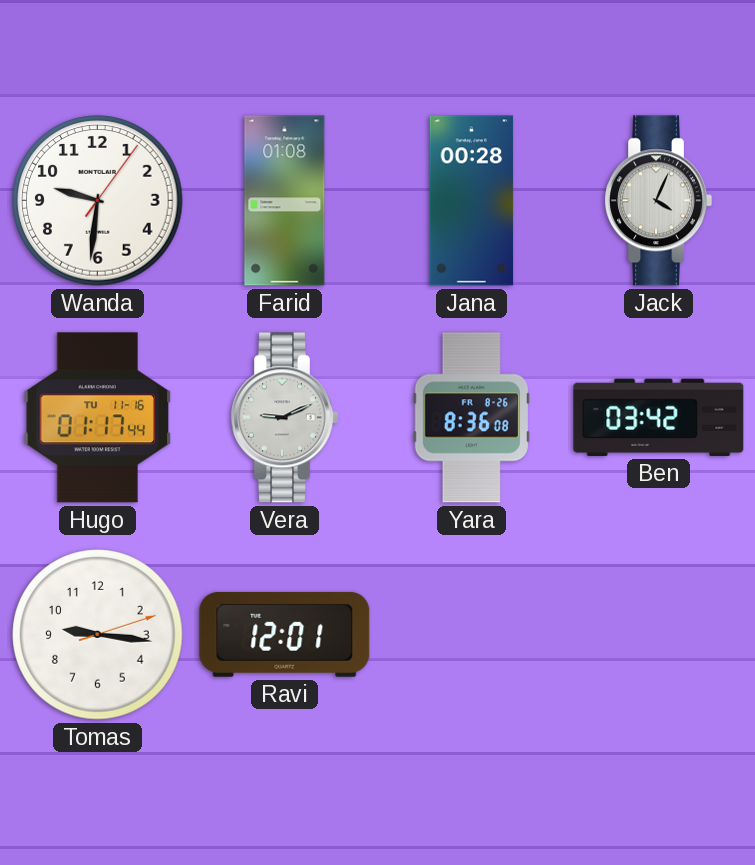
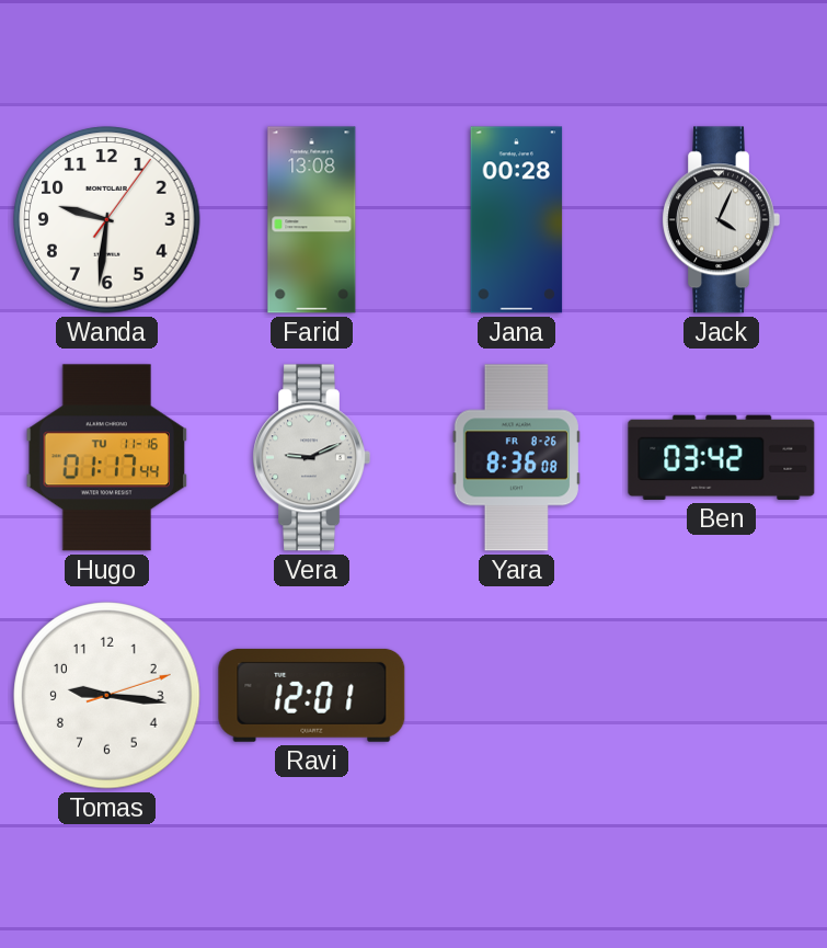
Farid: 01:08 -> 13:08
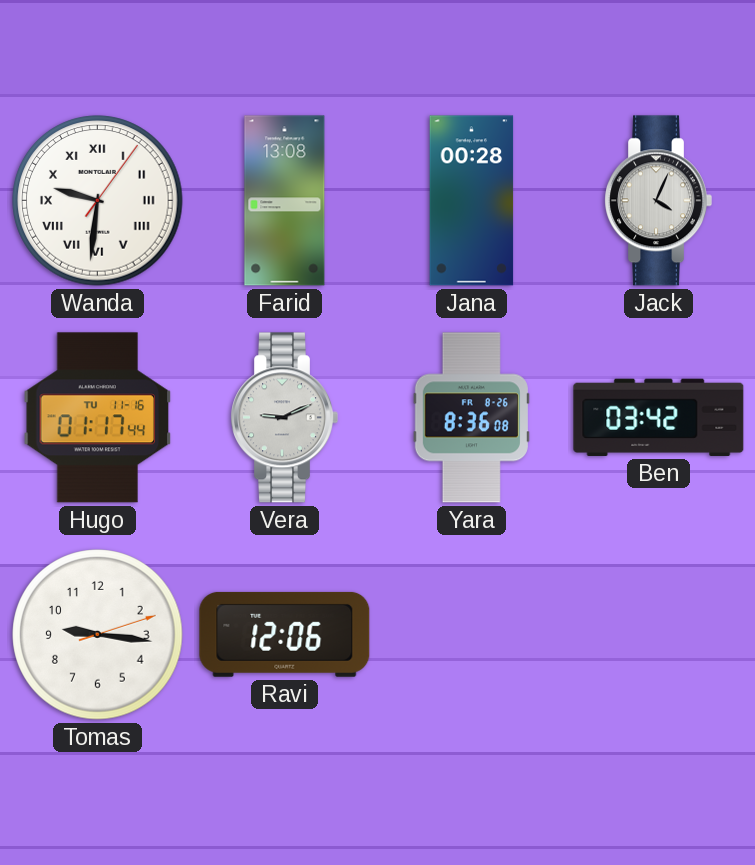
Wanda numerals: Arabic -> Roman
Ravi: 12:01 -> 12:06
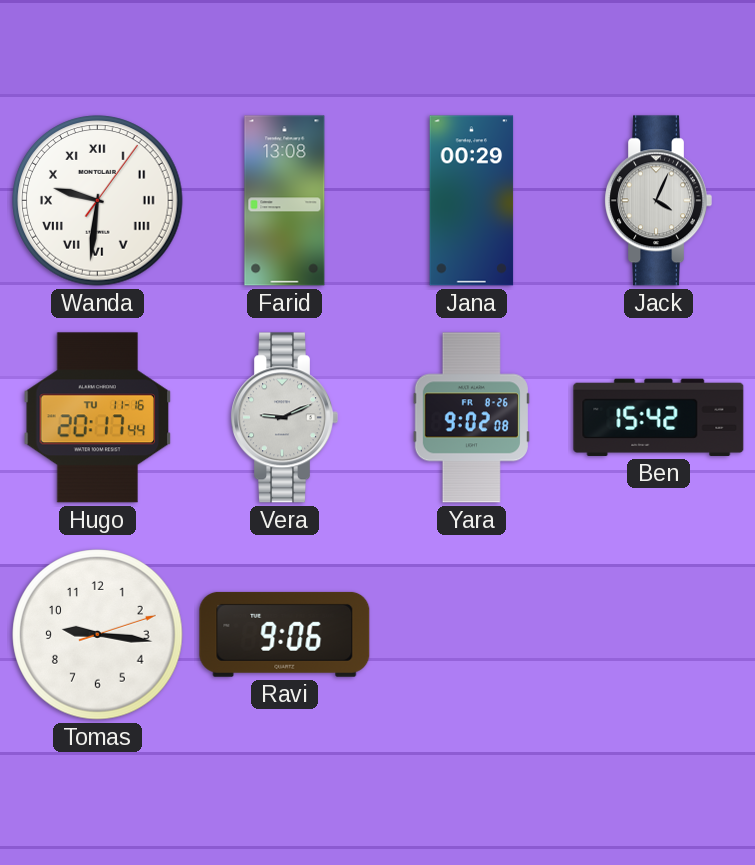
Jana: 00:28 -> 00:29
Hugo: 01:17 -> 20:17
Yara: 8:36 -> 9:02
Ben: 03:42 -> 15:42
Ravi: 12:06 -> 9:06
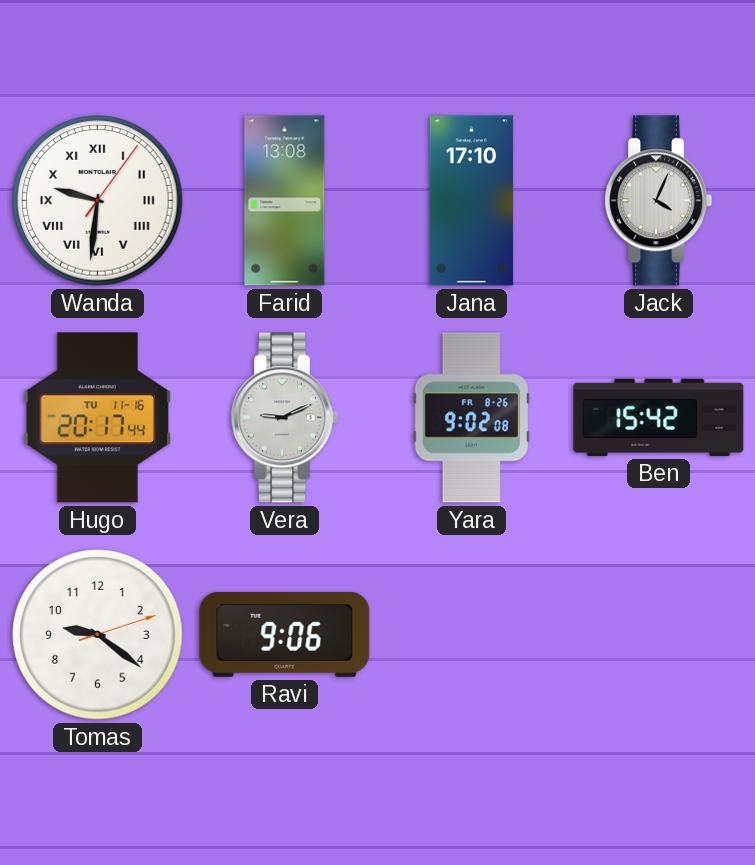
Jana: 00:29 -> 17:10
Tomas: 9:16 -> 9:21
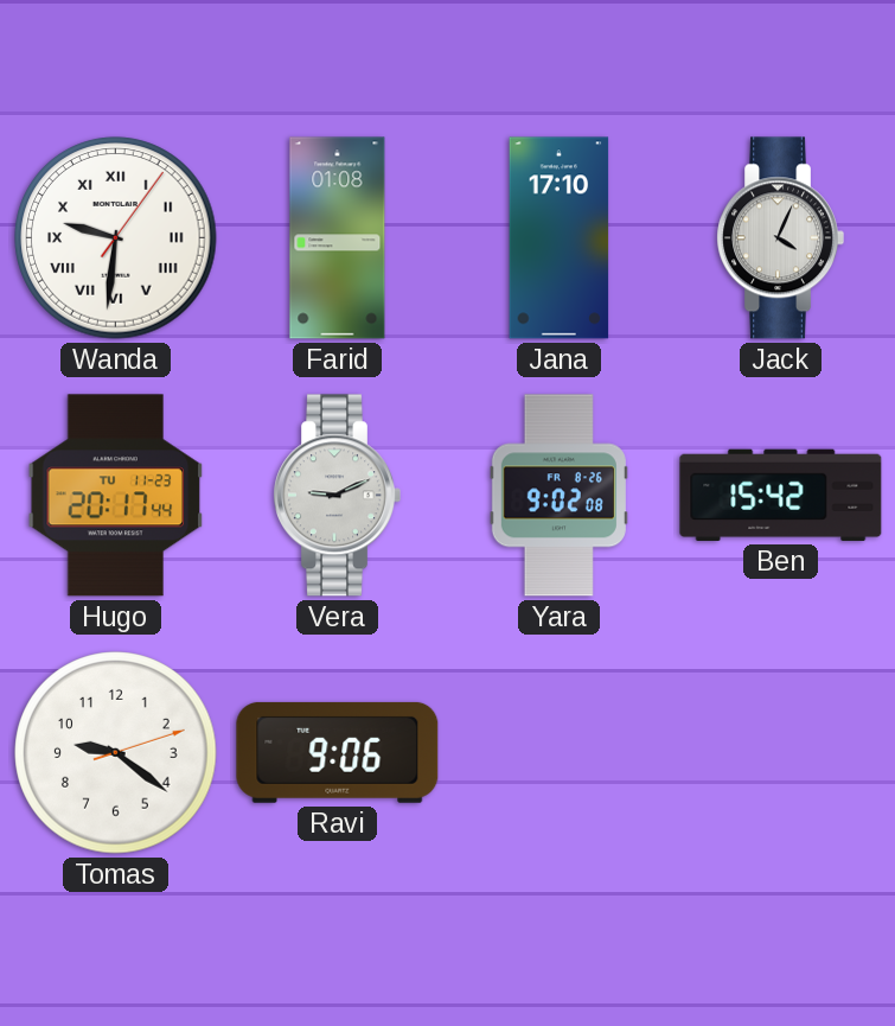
Farid: 13:08 -> 01:08
Hugo date: TU 11-16 -> TU 11-23
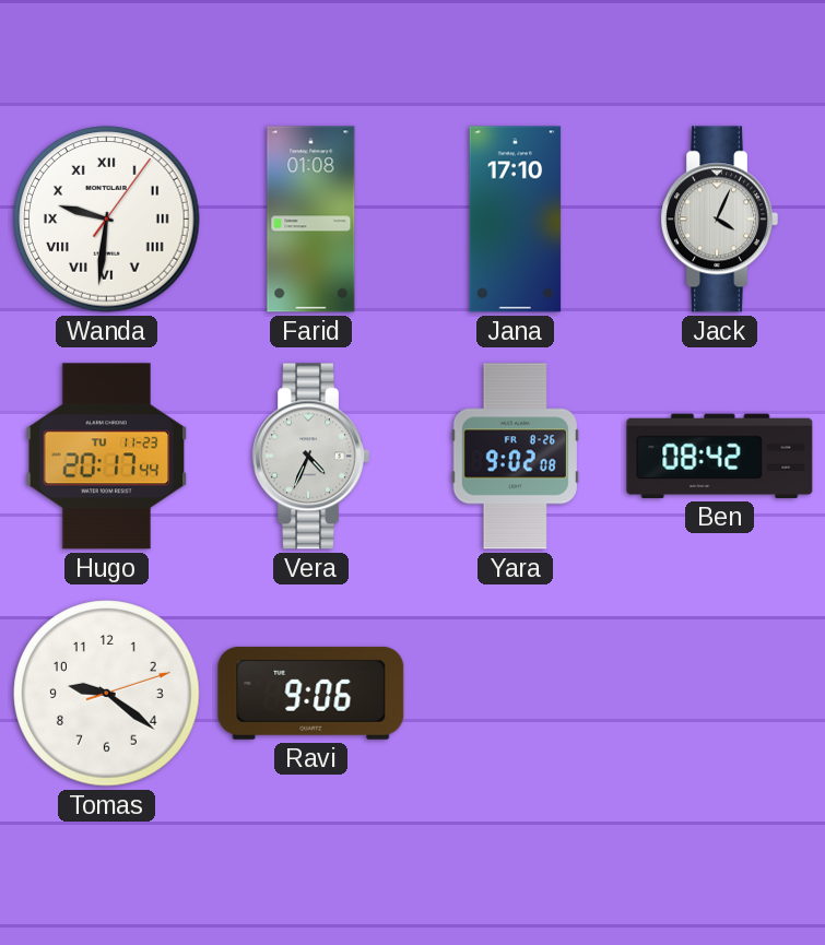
Vera: 9:11 -> 4:34
Ben: 15:42 -> 08:42
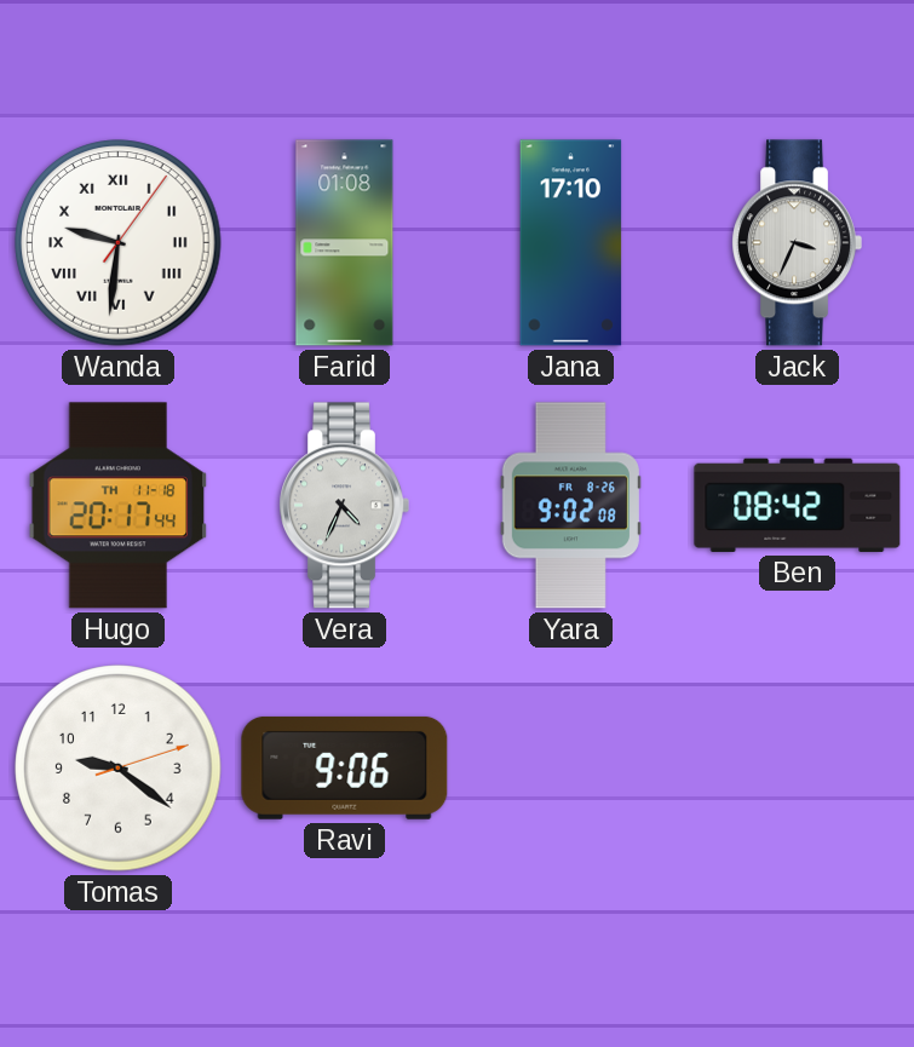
Jack: 4:04 -> 3:34
Hugo date: TU 11-23 -> TH 11-18
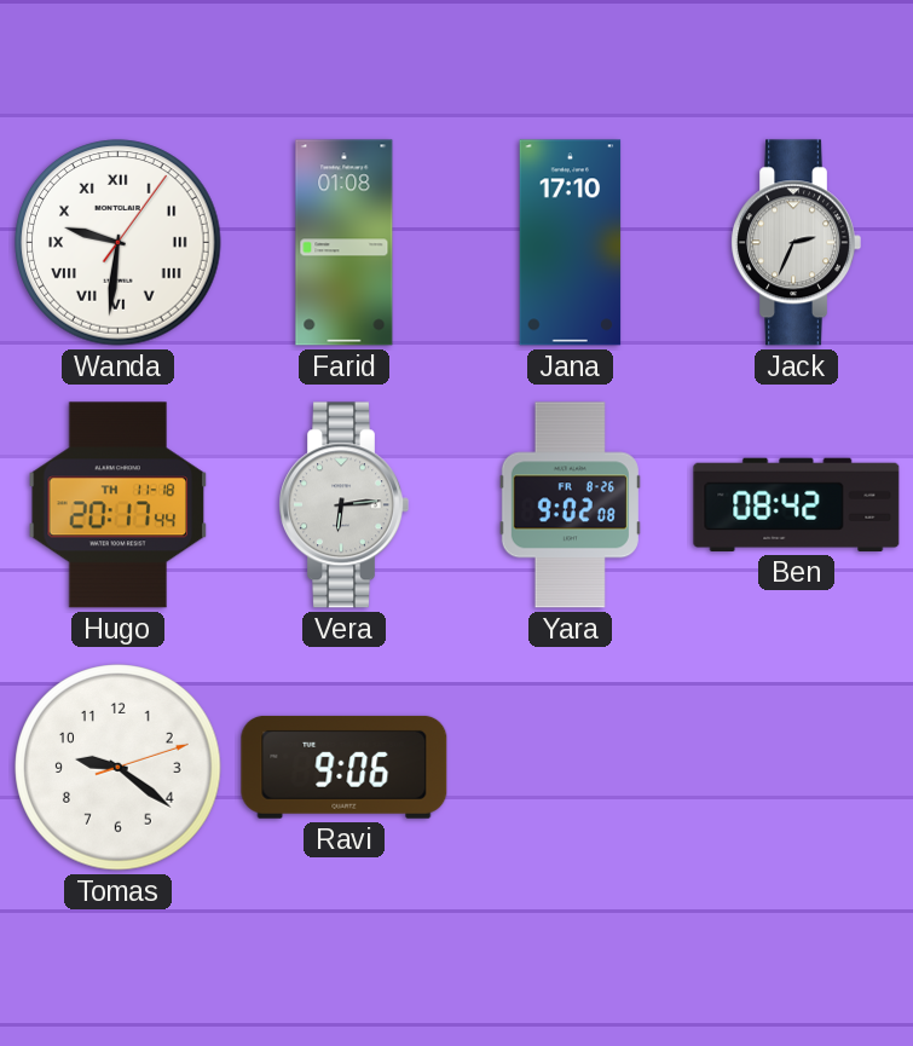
Jack: 3:34 -> 2:34
Vera: 4:34 -> 6:14
